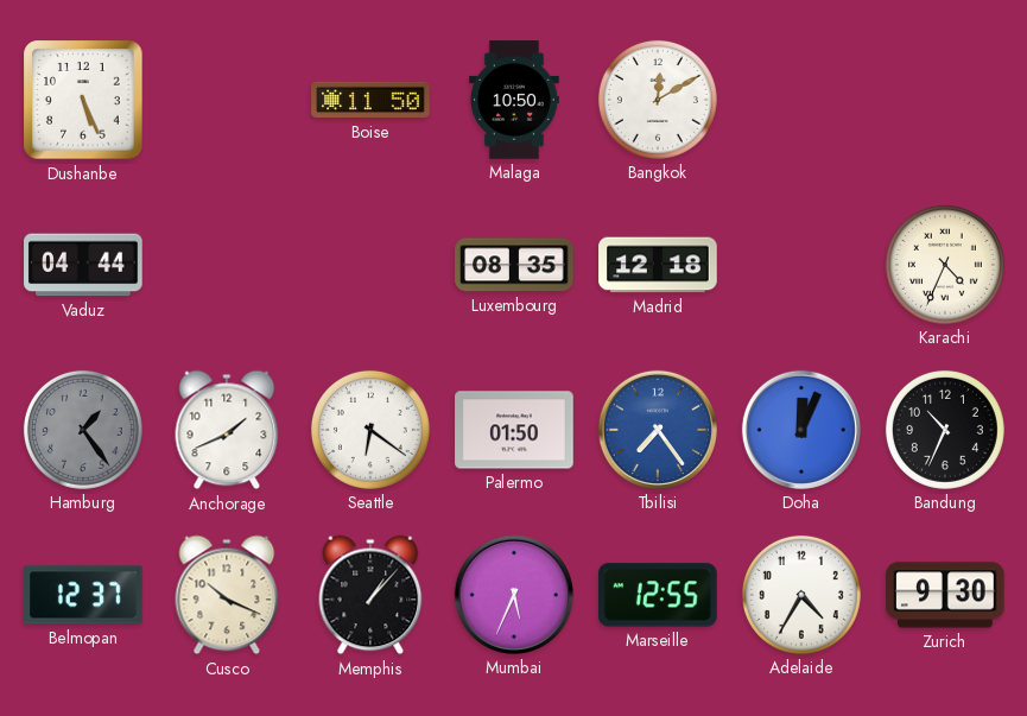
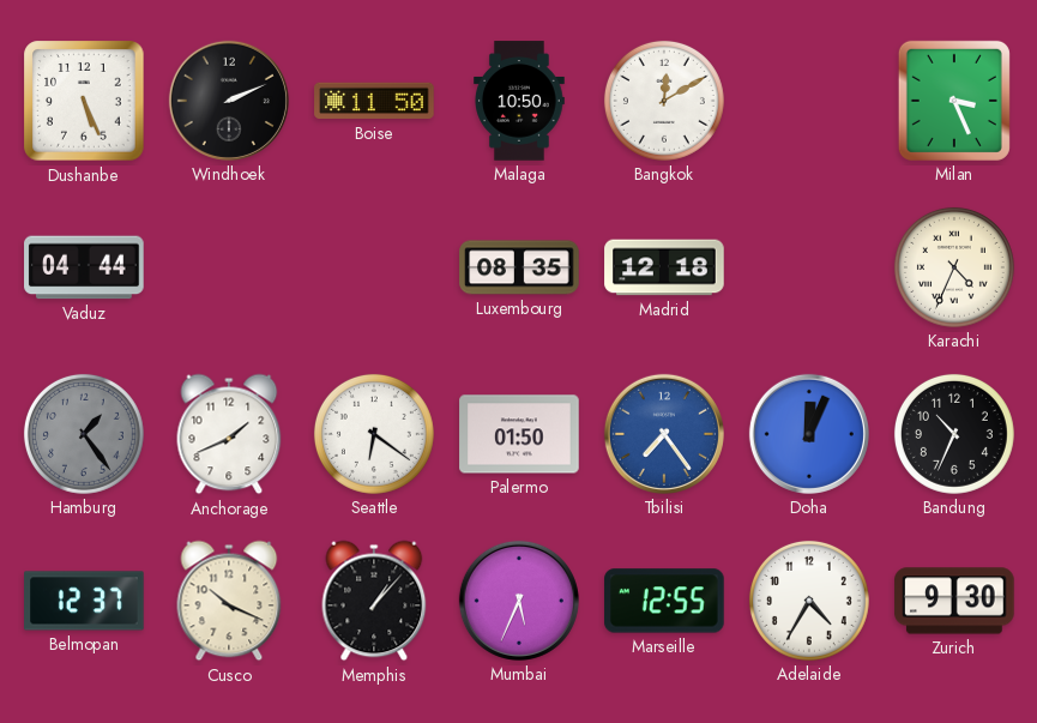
Windhoek: none -> 2:11
Milan: none -> 3:26
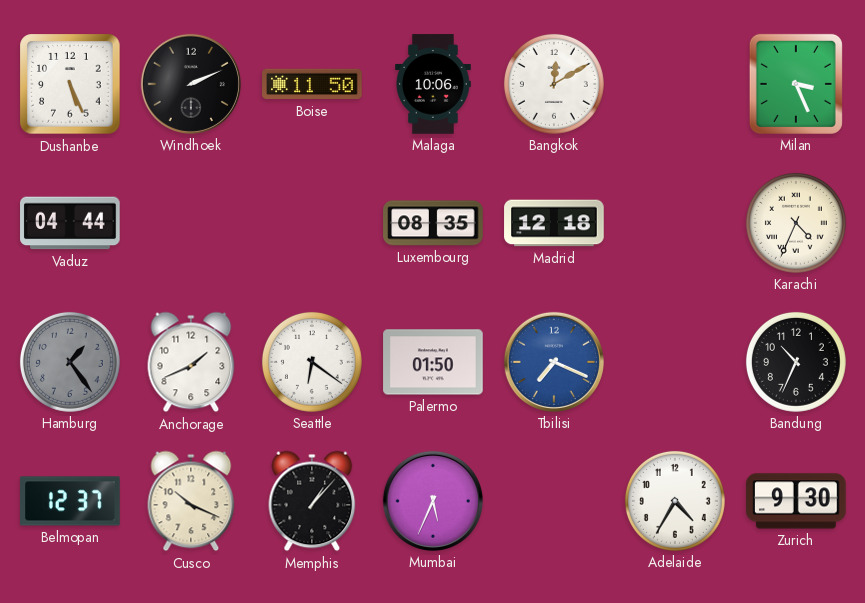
Malaga: 10:50 -> 10:06
Tbilisi: 7:24 -> 7:19
Doha: 12:04 -> none
Marseille: 12:55 -> none
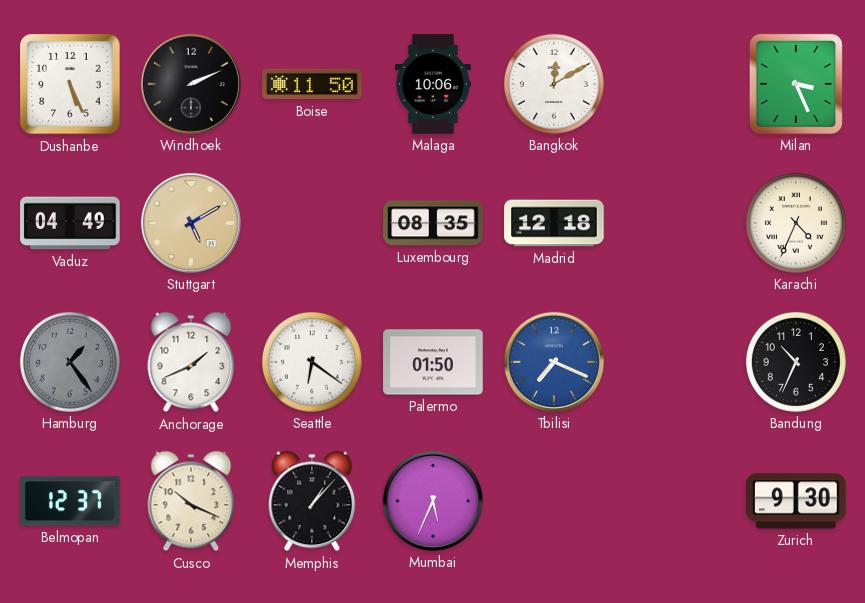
Vaduz: 04:44 -> 04:49
Stuttgart: none -> 5:10
Adelaide: 4:35 -> none
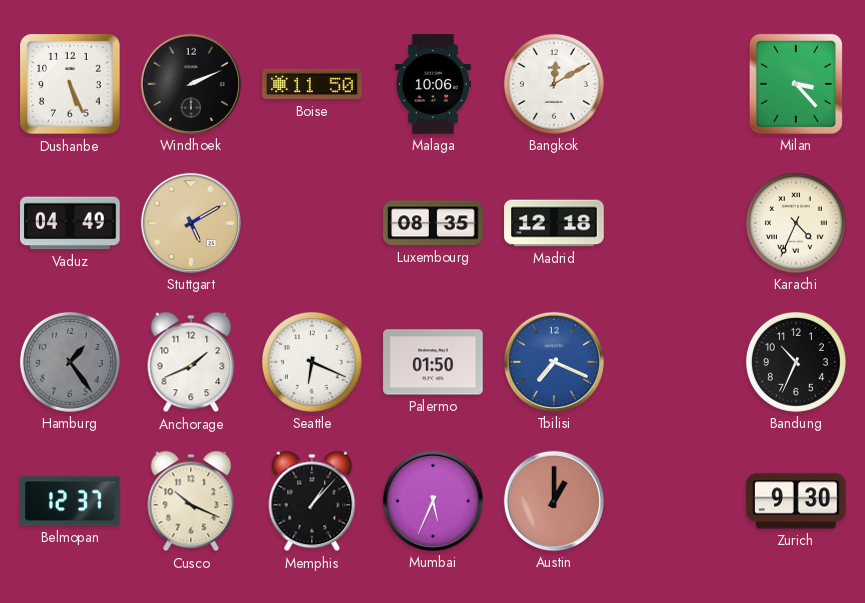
Milan: 3:26 -> 3:23
Seattle: 6:21 -> 6:19
Austin: none -> 1:00
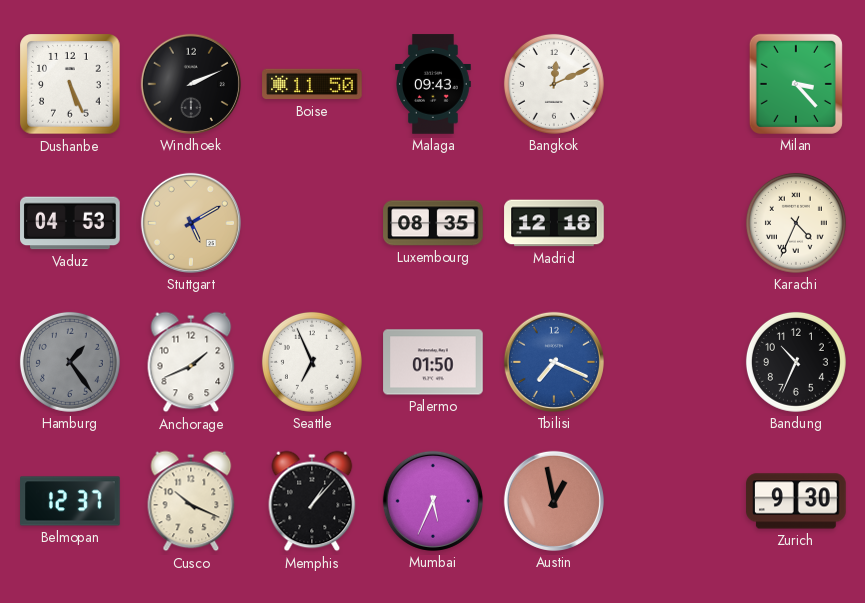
Malaga: 10:06 -> 09:43
Bangkok: 12:10 -> 12:11
Vaduz: 04:49 -> 04:53
Seattle: 6:19 -> 6:56
Austin: 1:00 -> 12:58
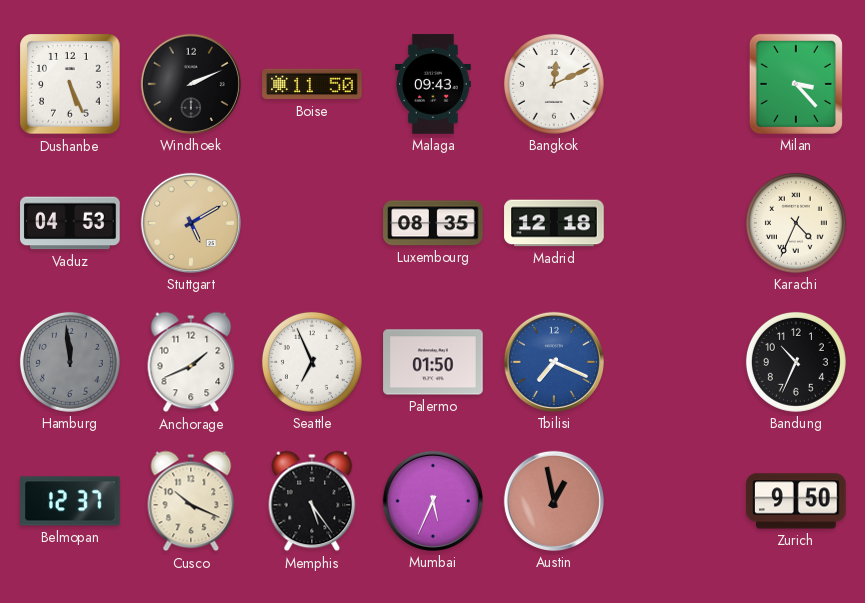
Hamburg: 1:24 -> 11:59
Memphis: 1:07 -> 5:24
Zurich: 9:30 -> 9:50
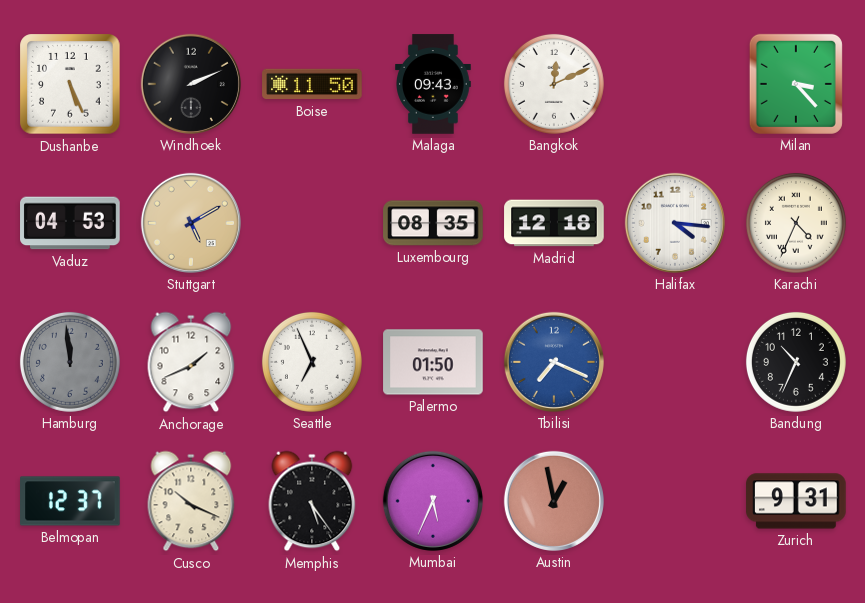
Halifax: none -> 4:16
Zurich: 9:50 -> 9:31
